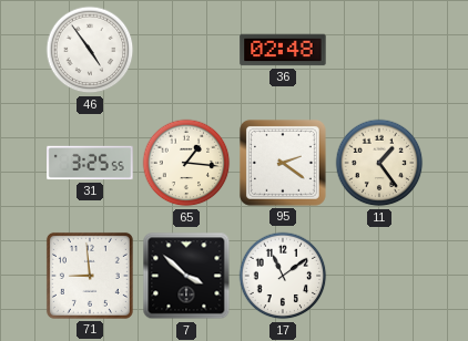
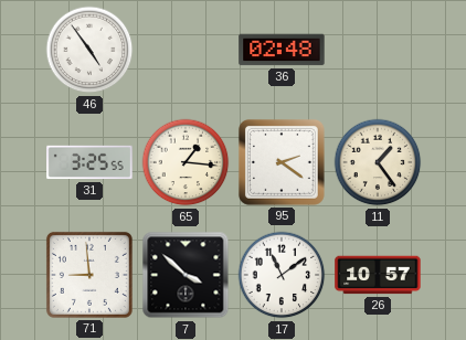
26: none -> 10:57
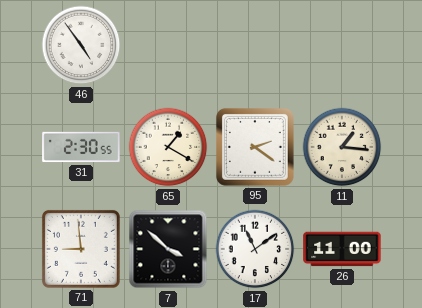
36: 02:48 -> none
31: 3:25 -> 2:30
65: 1:16 -> 1:20
11: 1:24 -> 1:16
26: 10:57 -> 11:00
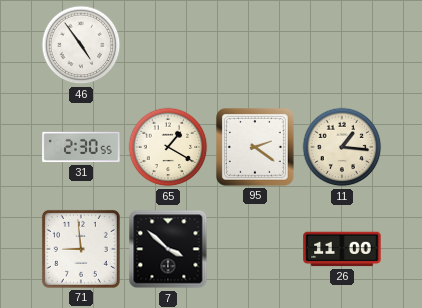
17: 11:09 -> none
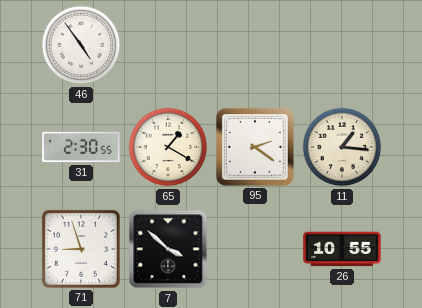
71: 8:59 -> 8:57
26: 11:00 -> 10:55
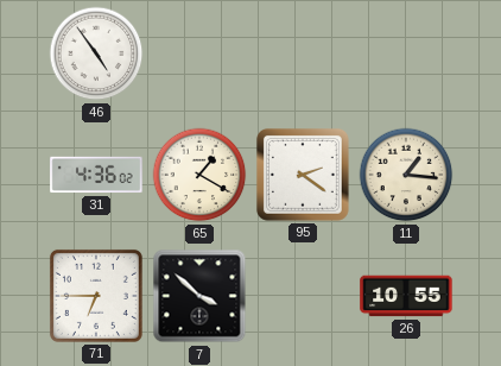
31: 2:30 -> 4:36
71: 8:57 -> 6:45
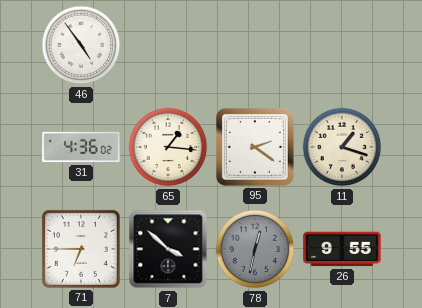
65: 1:20 -> 1:16
11: 1:16 -> 1:18
78: none -> 12:32
26: 10:55 -> 9:55
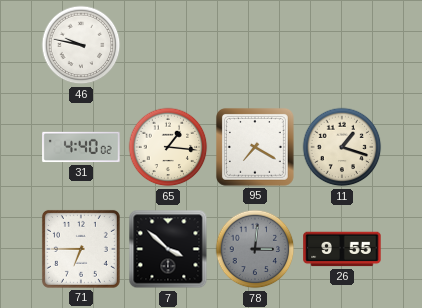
46: 4:54 -> 9:47
31: 4:36 -> 4:40
95: 2:21 -> 7:20
78: 12:32 -> 3:01
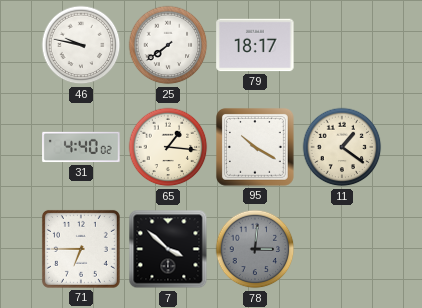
25: none -> 7:39
79: none -> 18:17
95: 7:20 -> 10:20
11: 1:18 -> 1:21
26: 9:55 -> none
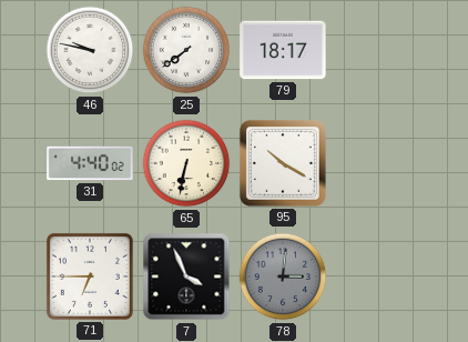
65: 1:16 -> 6:32
11: 1:21 -> none
7: 3:52 -> 3:56
